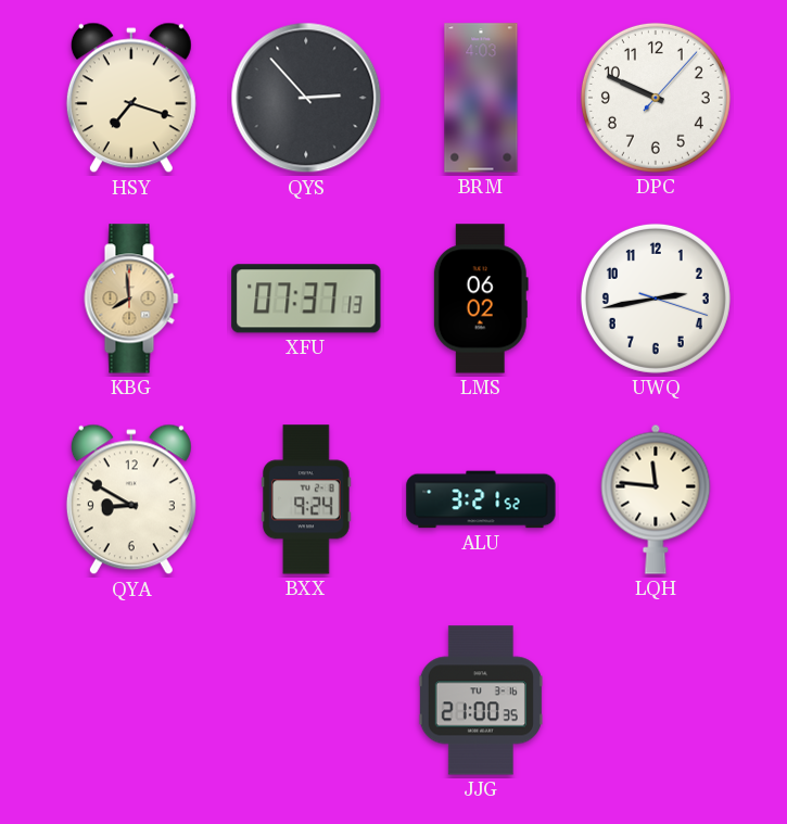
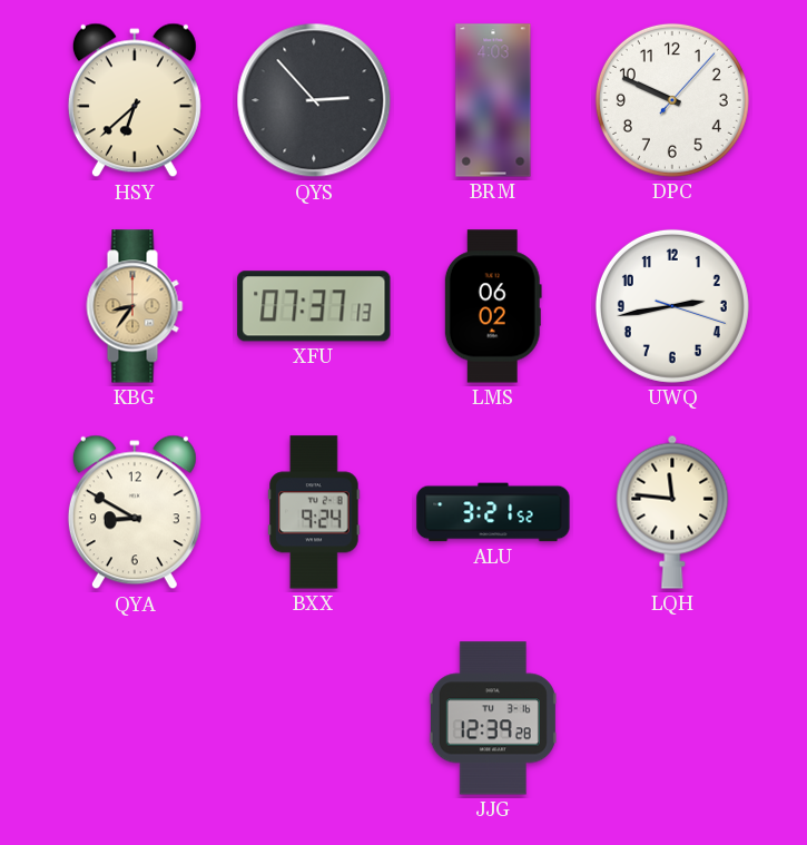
HSY: 7:18 -> 6:38
KBG: 7:59 -> 8:36
JJG: 21:00 -> 12:39
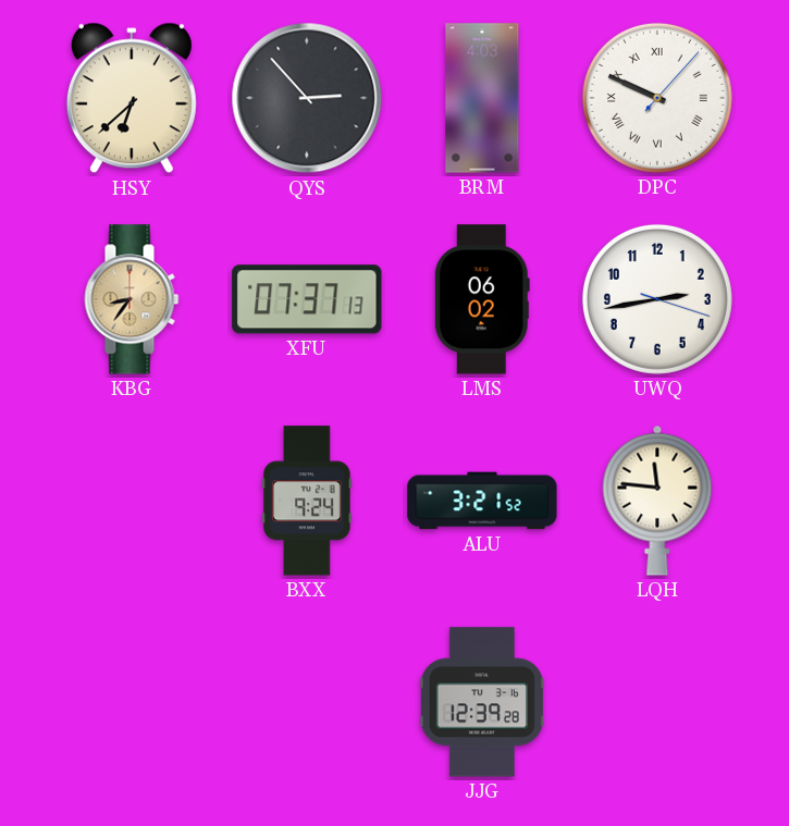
DPC numerals: Arabic -> Roman
QYA: 8:50 -> none
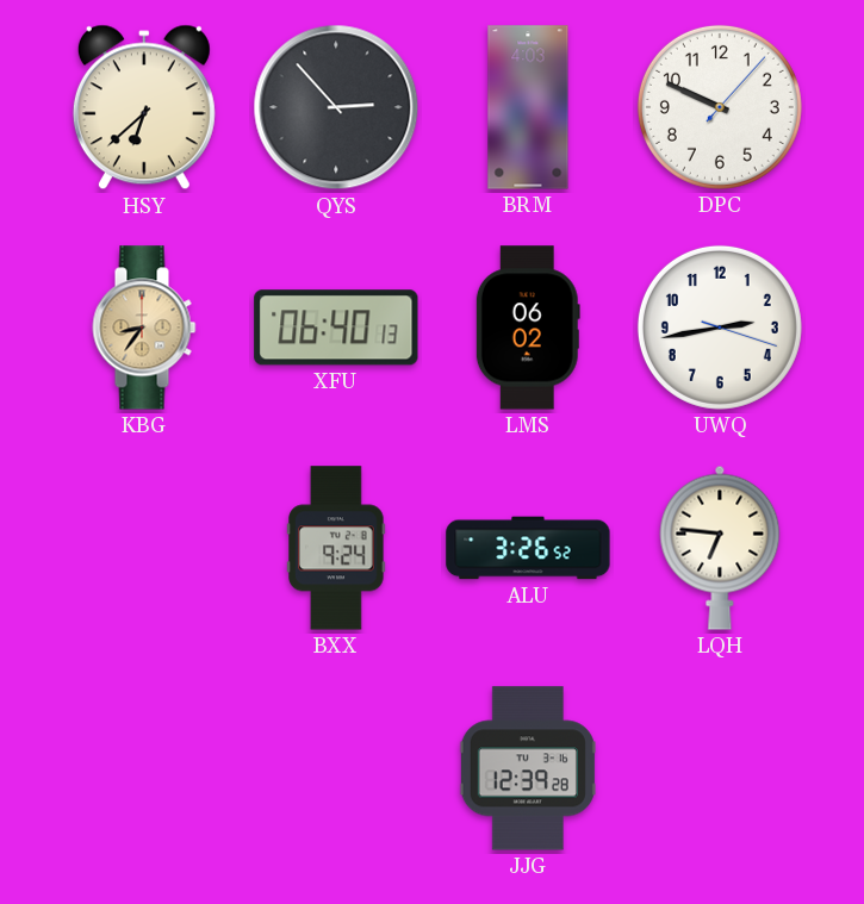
DPC numerals: Roman -> Arabic
XFU: 07:37 -> 06:40
ALU: 3:21 -> 3:26
LQH: 11:46 -> 6:46
